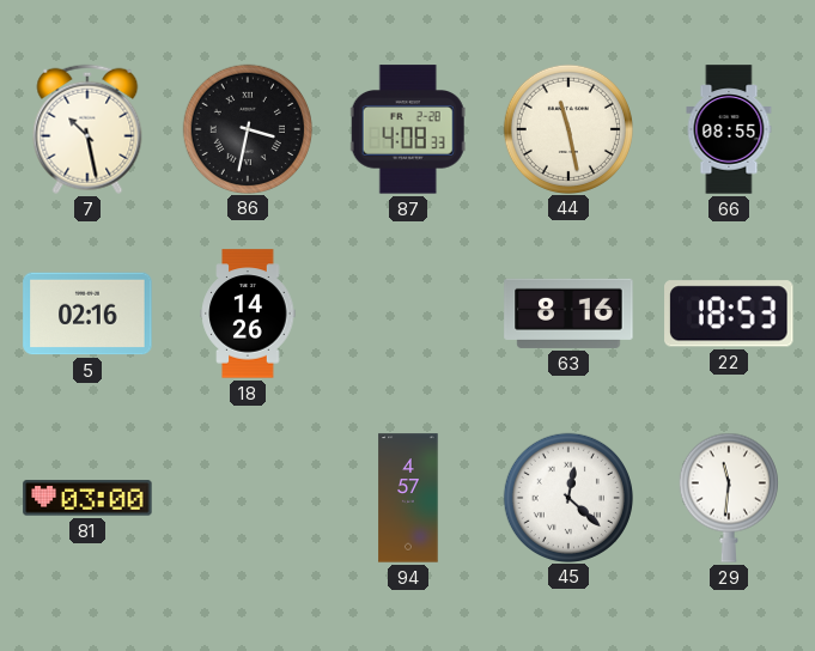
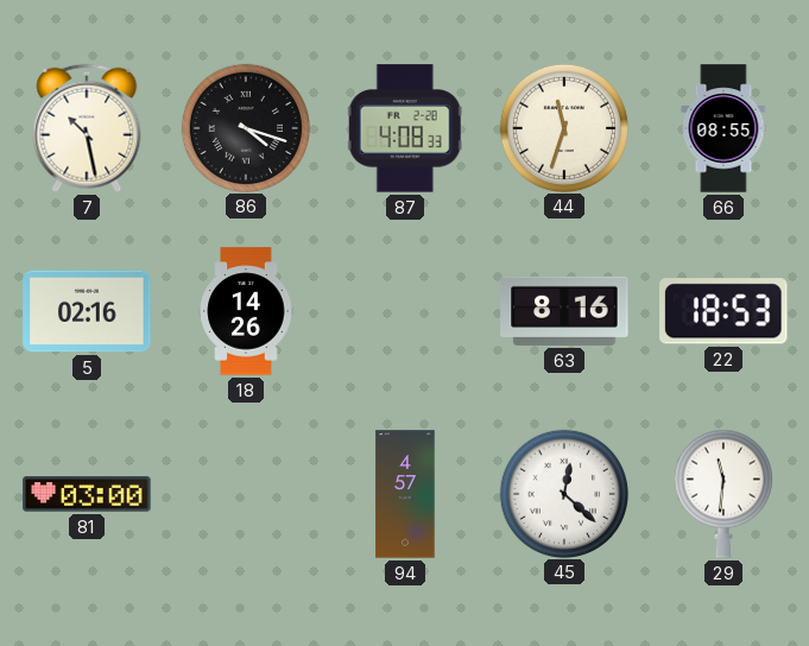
86: 3:32 -> 4:18
44: 11:28 -> 11:33
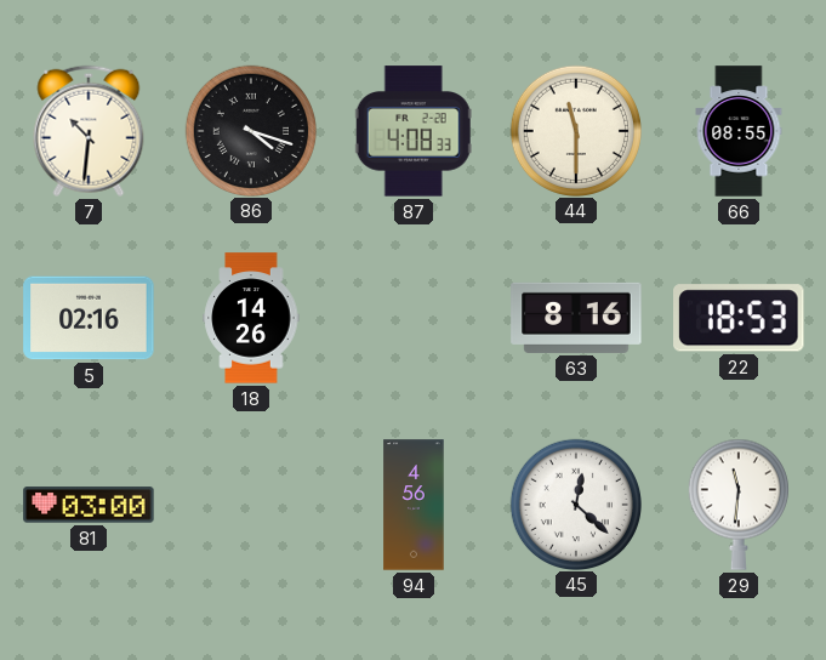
7: 10:28 -> 10:31
44: 11:33 -> 11:30
94: 4:57 -> 4:56
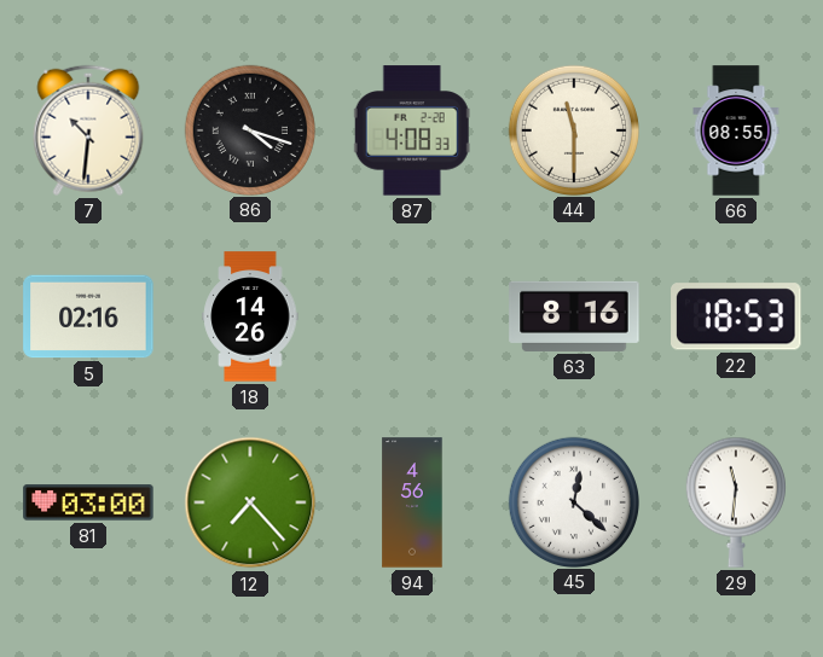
12: none -> 7:23
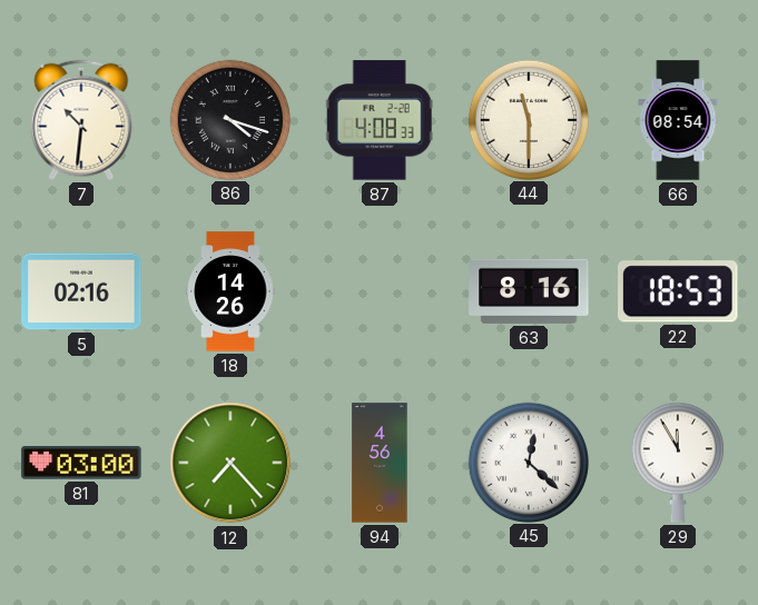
66: 08:55 -> 08:54
29: 11:31 -> 11:55
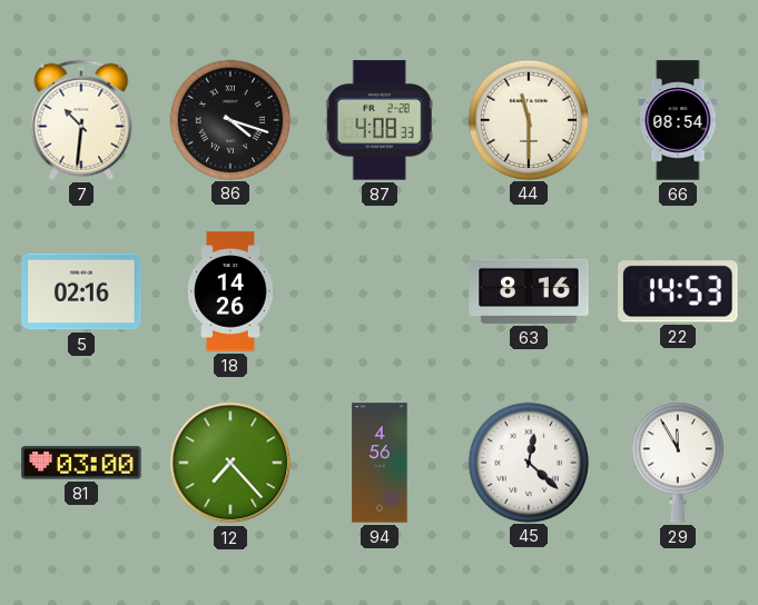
22: 18:53 -> 14:53
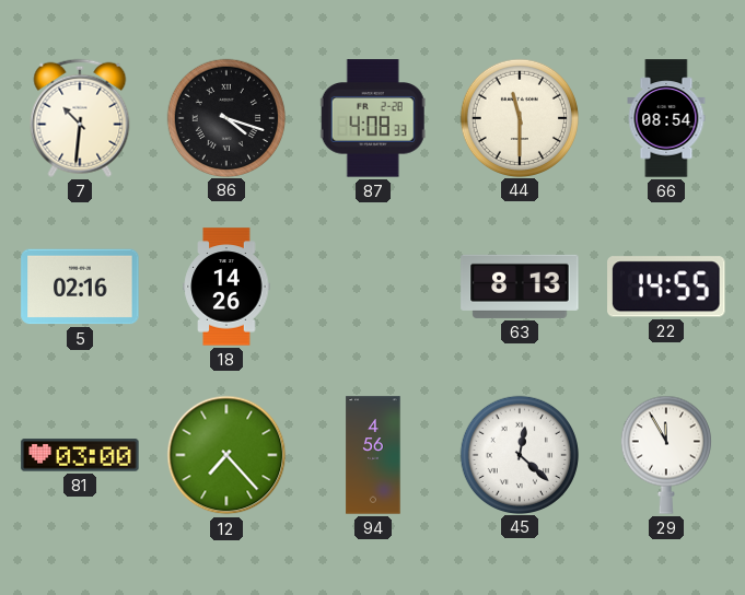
63: 8:16 -> 8:13
22: 14:53 -> 14:55
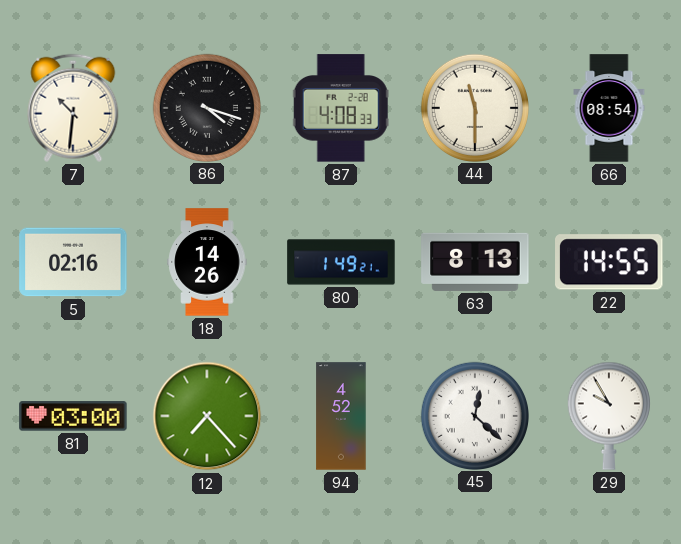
80: none -> 1:49
94: 4:56 -> 4:52
29: 11:55 -> 9:55
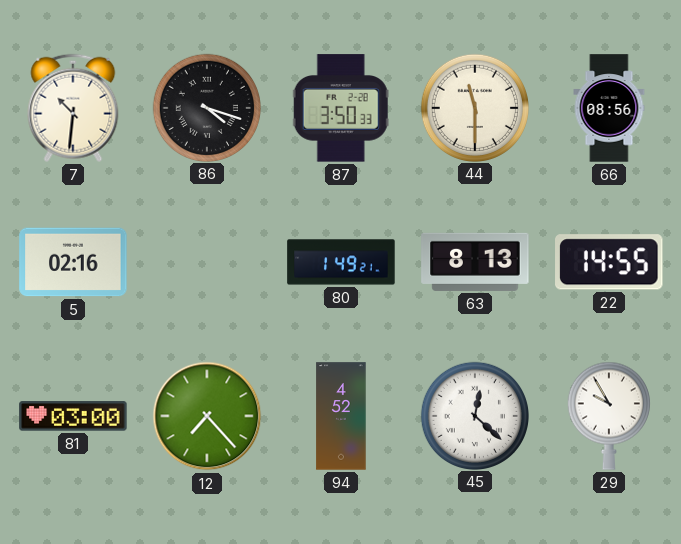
87: 4:08 -> 3:50
66: 08:54 -> 08:56
18: 14:26 -> none
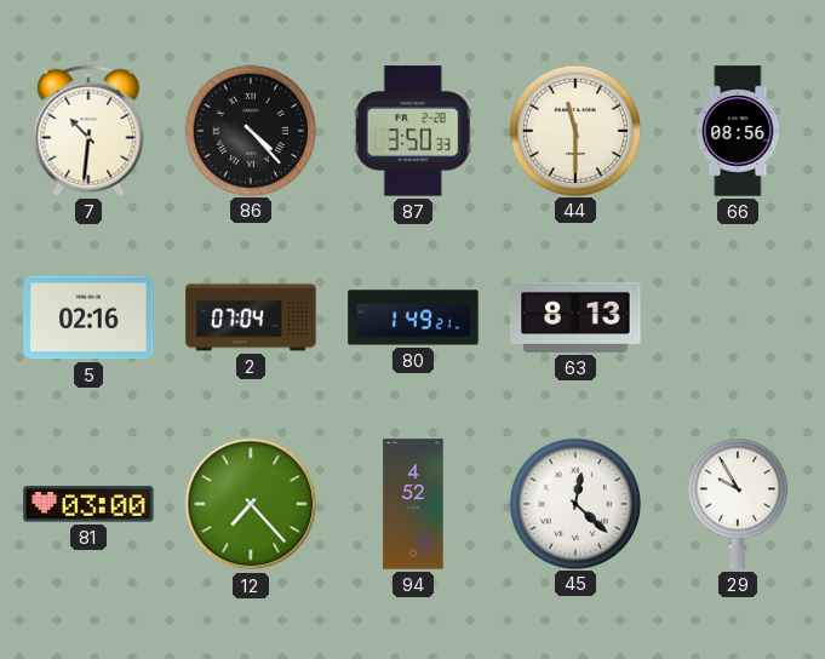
86: 4:18 -> 4:23
2: none -> 07:04
22: 14:55 -> none
